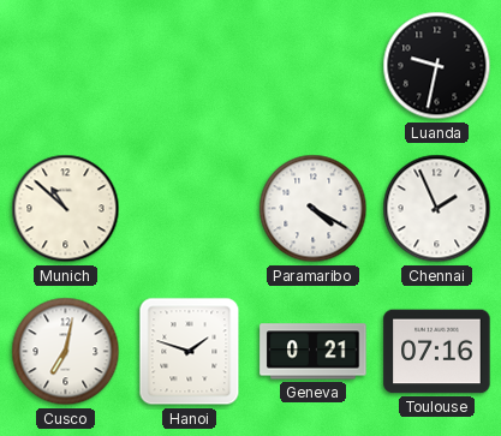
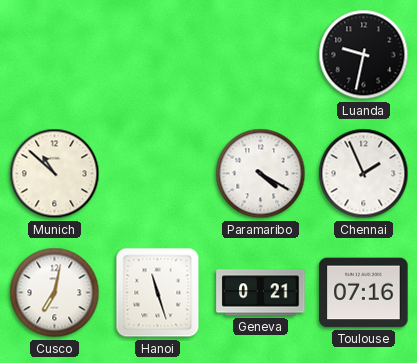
Hanoi: 1:48 -> 11:27
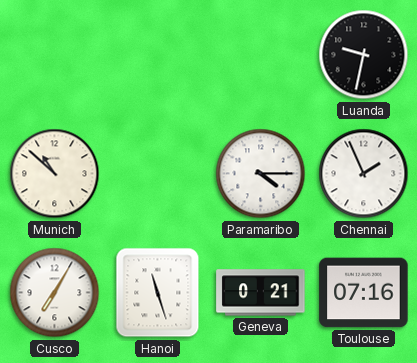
Paramaribo: 4:20 -> 4:15
Cusco: 7:02 -> 7:05
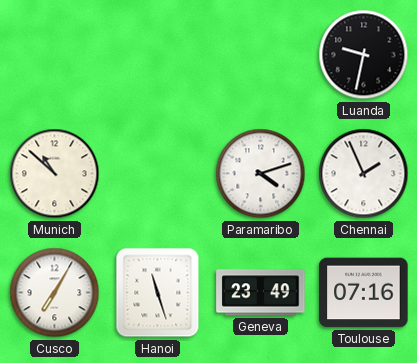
Paramaribo: 4:15 -> 4:12
Geneva: 0:21 -> 23:49
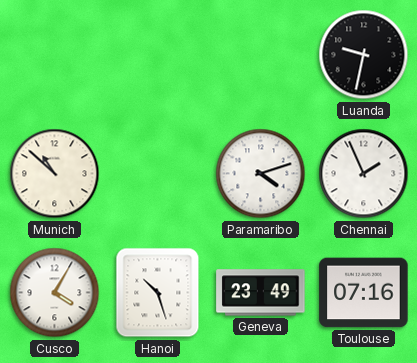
Cusco: 7:05 -> 4:05
Hanoi: 11:27 -> 10:27
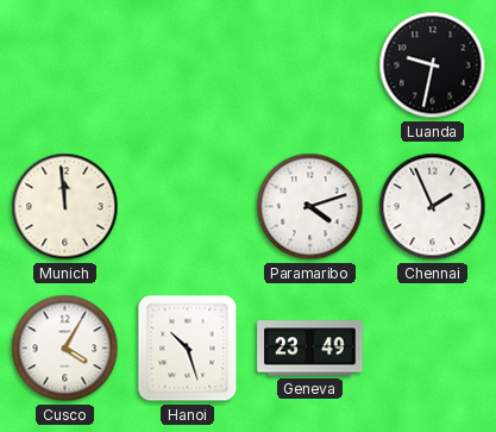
Munich: 10:52 -> 11:59
Toulouse: 07:16 -> none
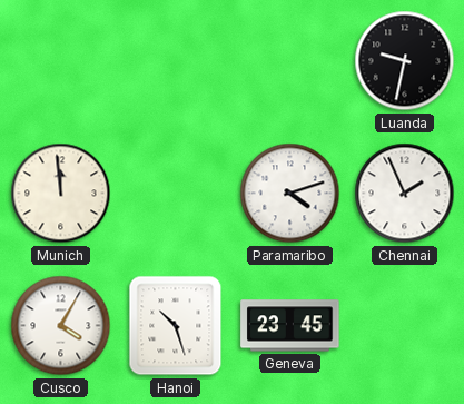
Geneva: 23:49 -> 23:45
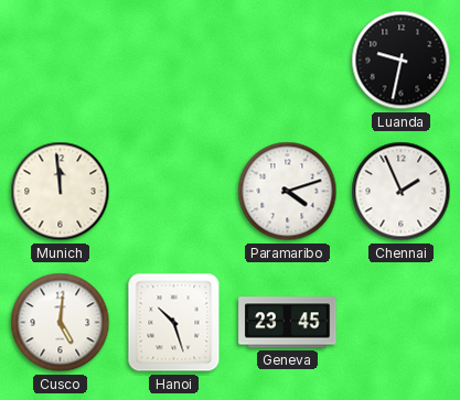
Cusco: 4:05 -> 5:01
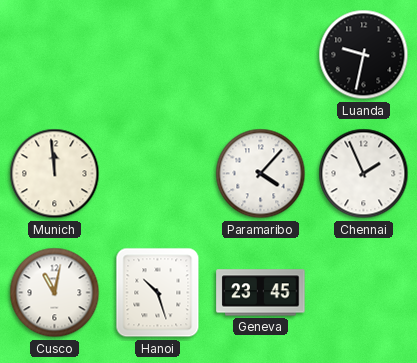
Paramaribo: 4:12 -> 4:07
Cusco: 5:01 -> 11:02
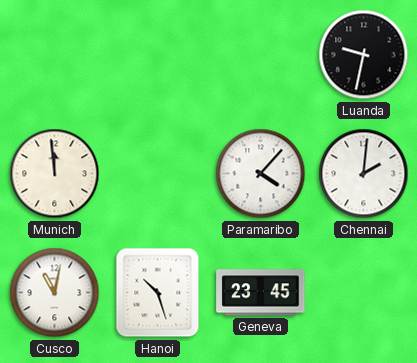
Chennai: 1:56 -> 2:01
